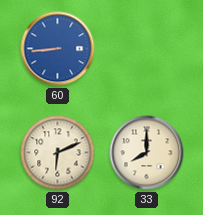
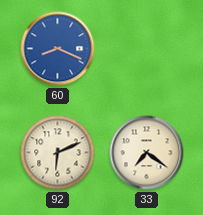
60: 8:44 -> 8:19
33: 8:00 -> 7:21
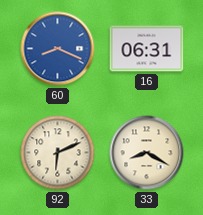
16: none -> 06:31
33: 7:21 -> 8:20
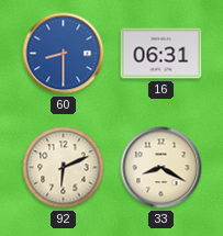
60: 8:19 -> 8:30
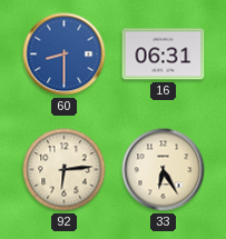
92: 6:11 -> 6:14
33: 8:20 -> 6:25
